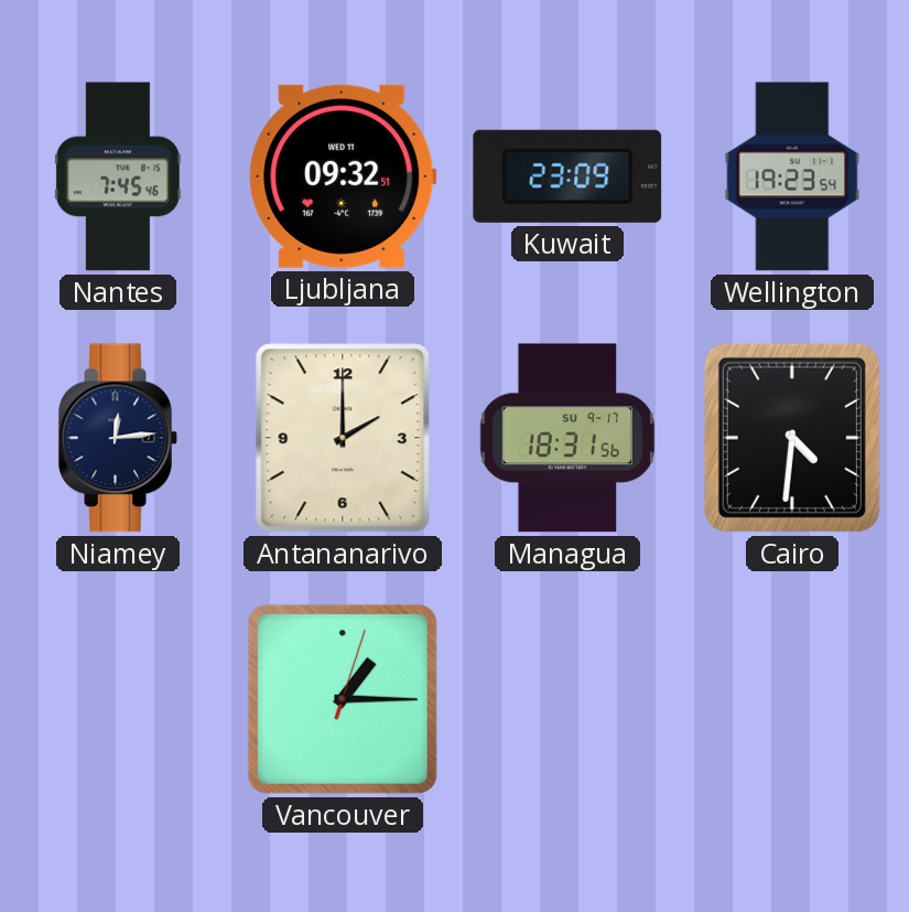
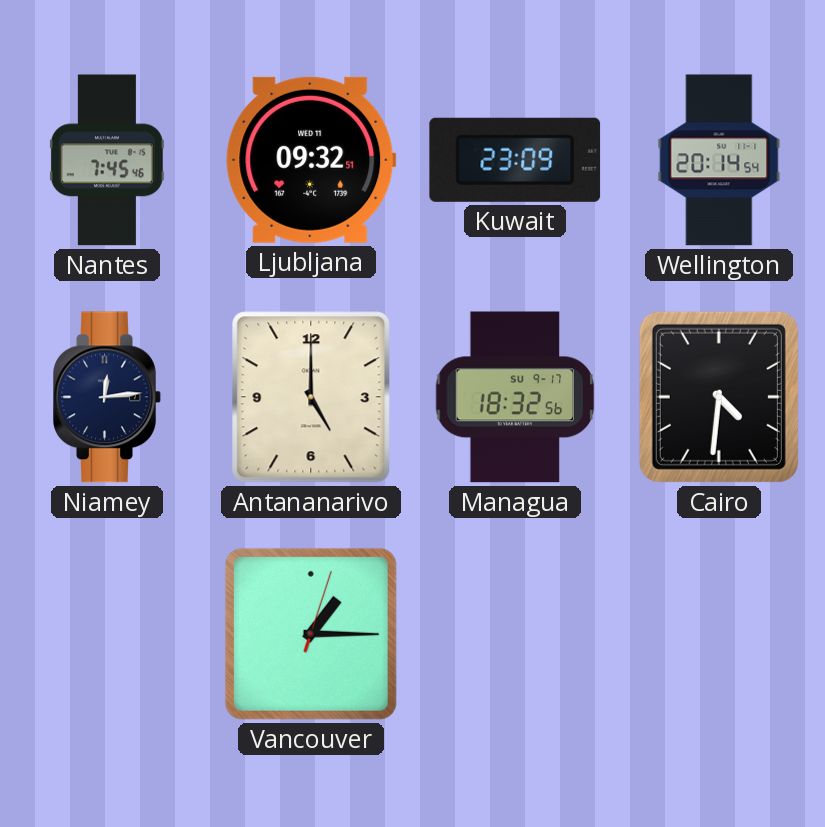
Wellington: 19:23 -> 20:14
Antananarivo: 2:00 -> 5:00
Managua: 18:31 -> 18:32
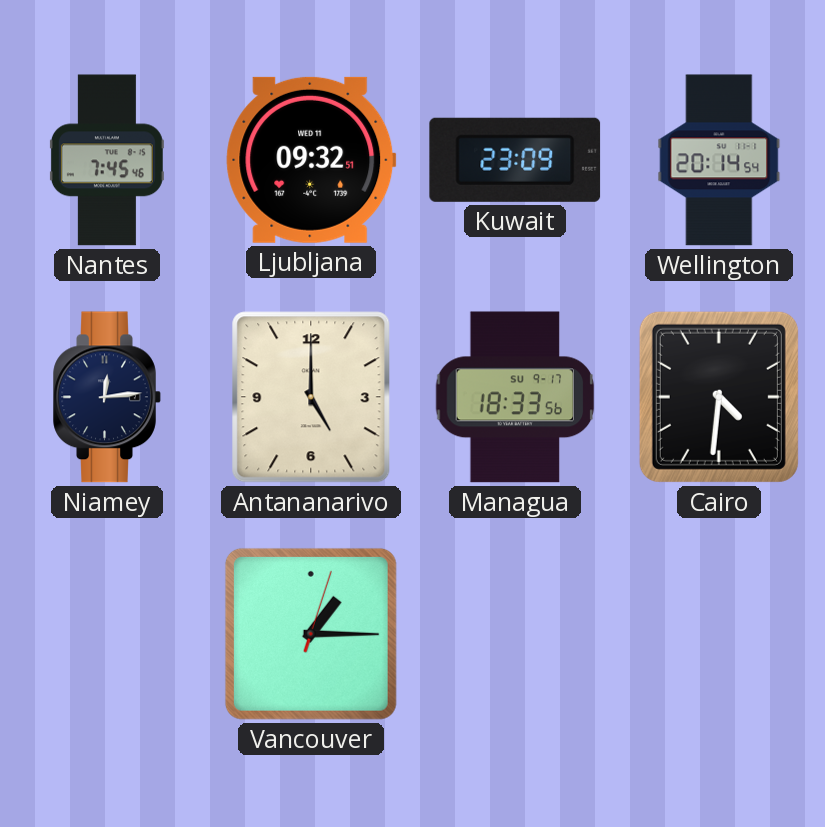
Managua: 18:32 -> 18:33
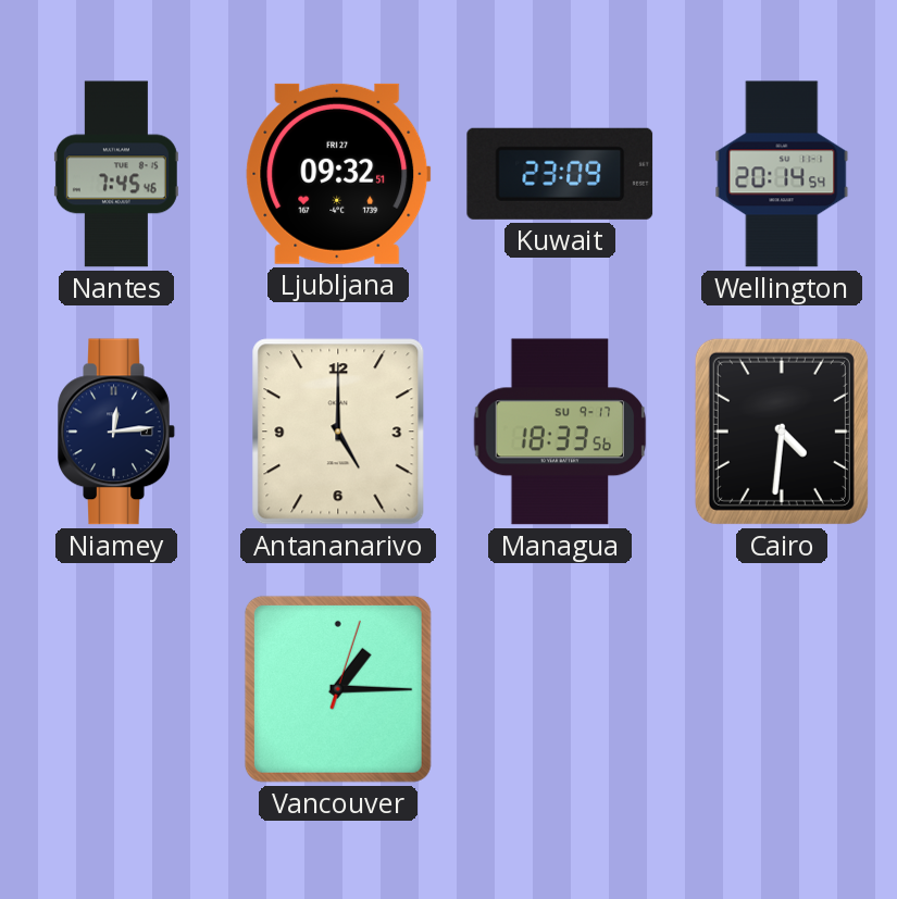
Ljubljana date: WED 11 -> FRI 27
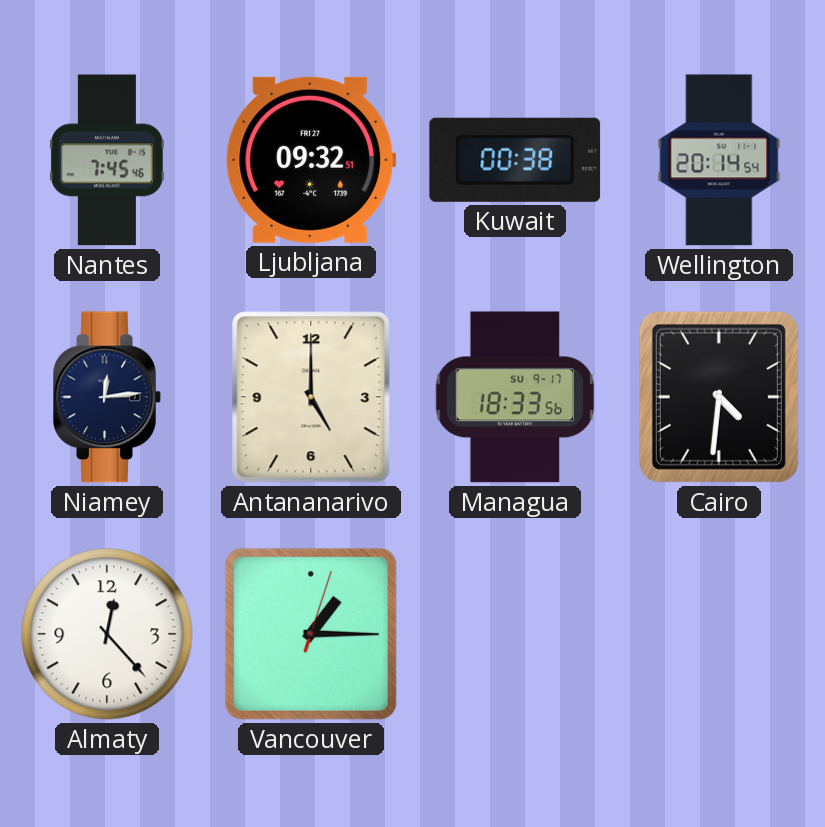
Kuwait: 23:09 -> 00:38
Almaty: none -> 12:23
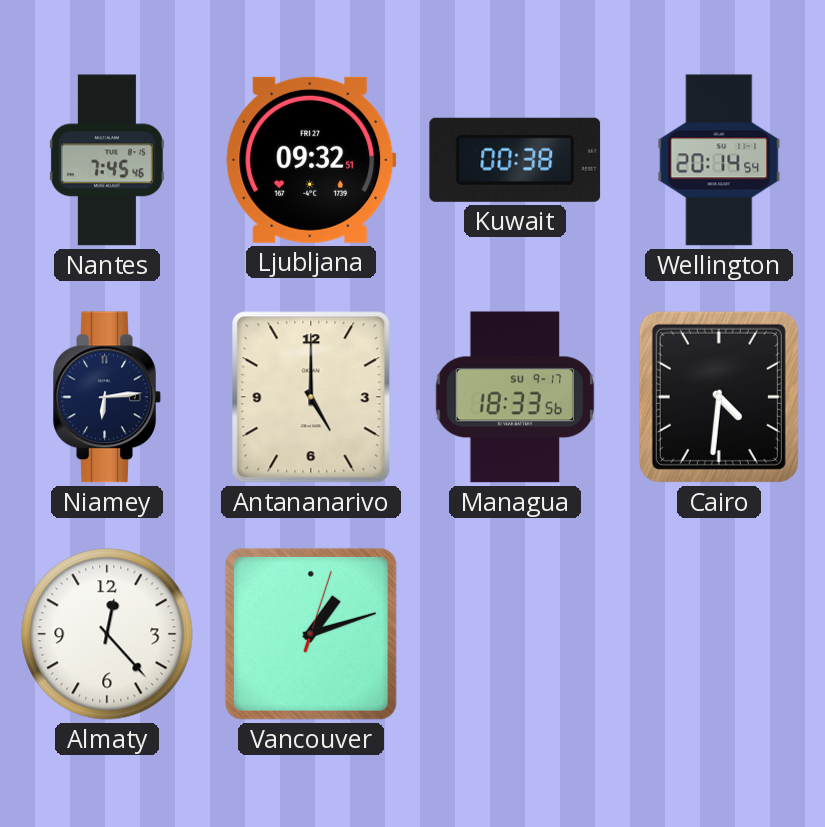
Niamey: 12:14 -> 6:14
Vancouver: 1:15 -> 1:12
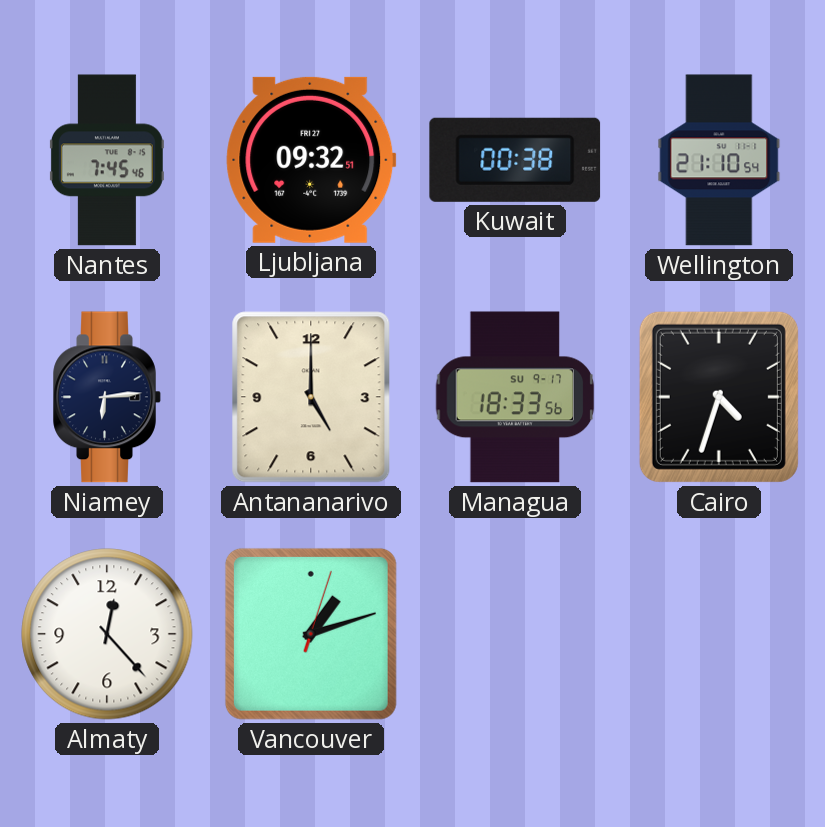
Wellington: 20:14 -> 21:10
Cairo: 4:31 -> 4:33
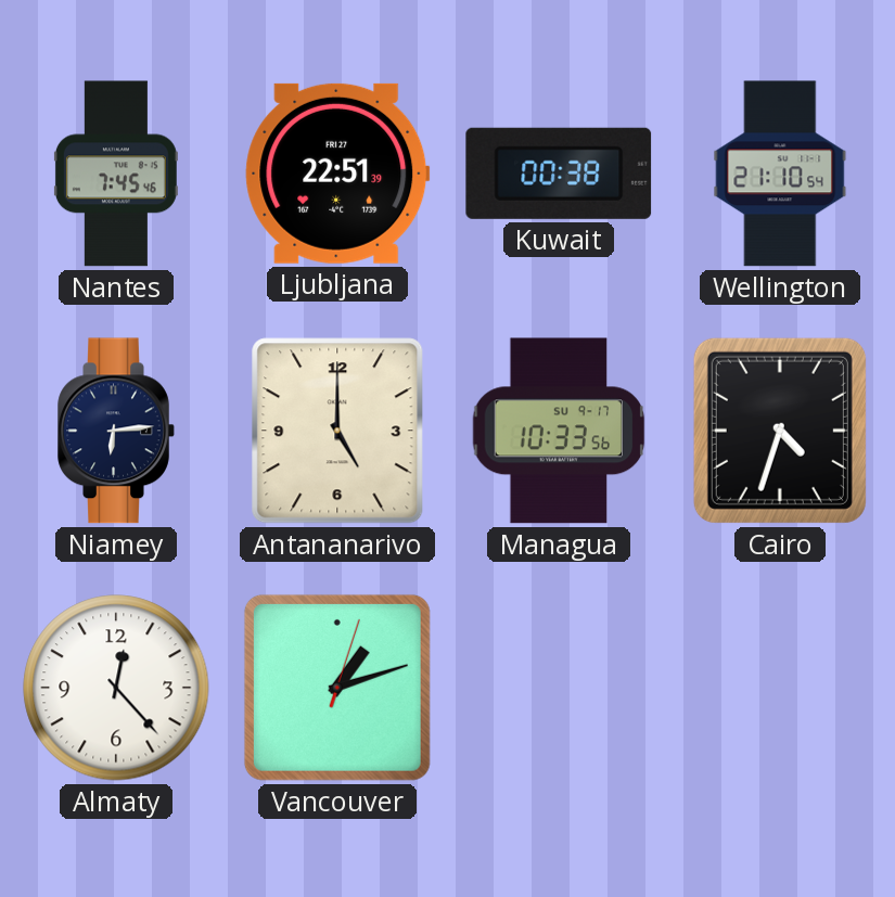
Ljubljana: 09:32 -> 22:51
Managua: 18:33 -> 10:33
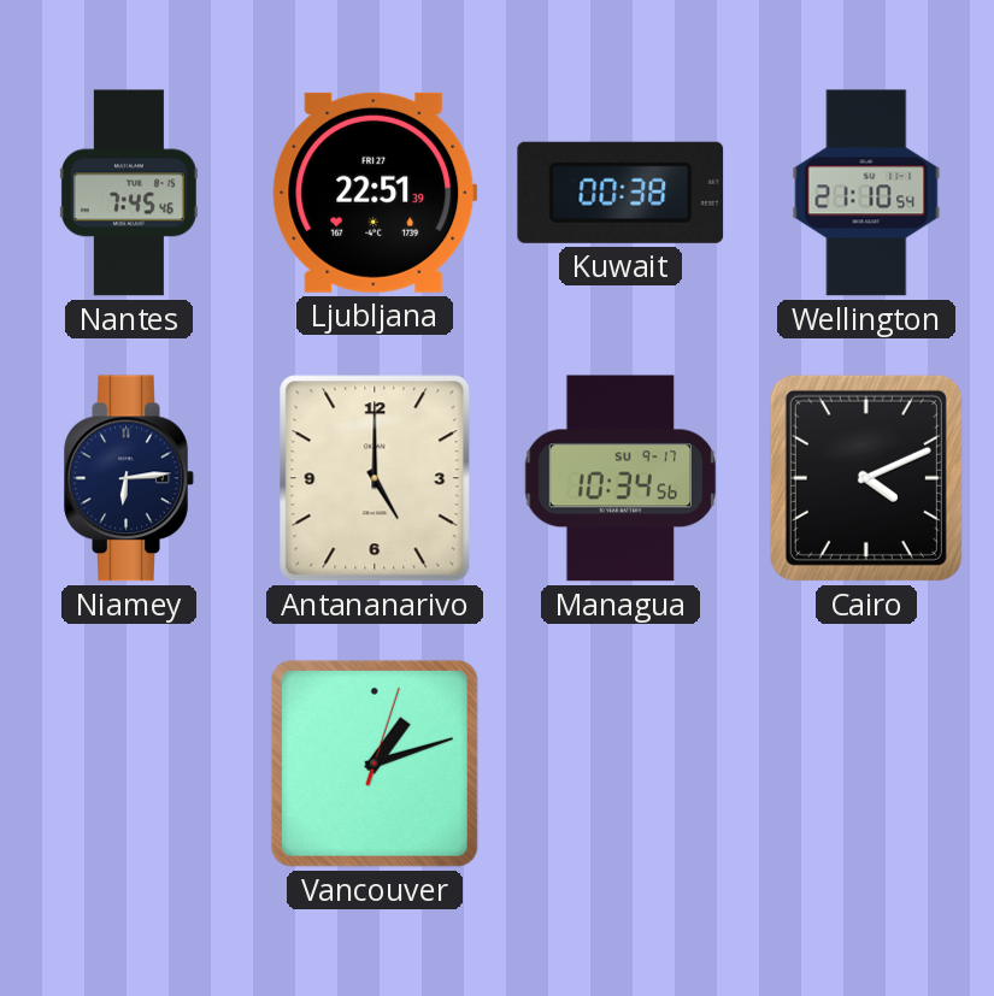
Managua: 10:33 -> 10:34
Cairo: 4:33 -> 4:11
Almaty: 12:23 -> none
